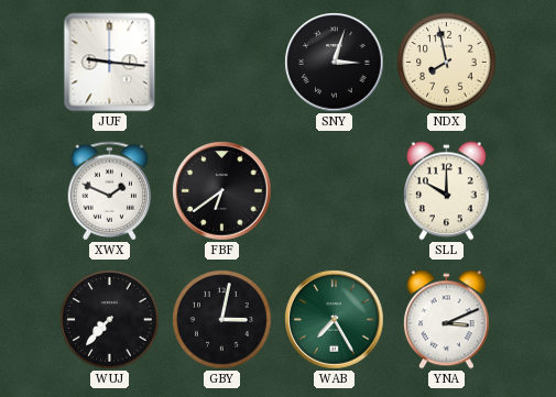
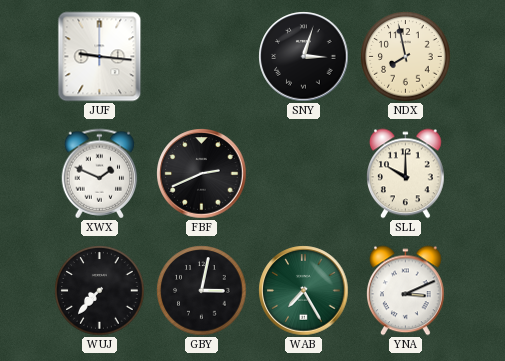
FBF: 6:39 -> 2:41
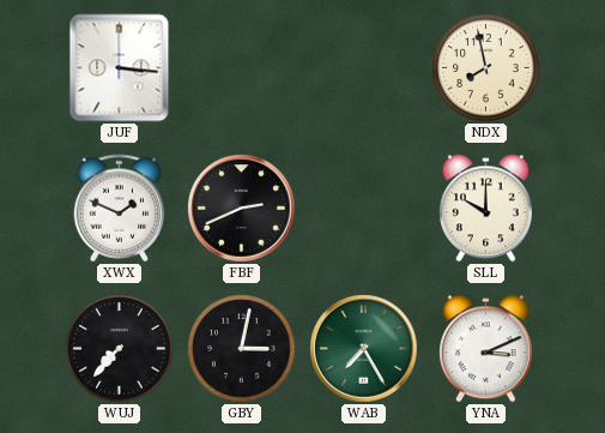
JUF: 9:16 -> 3:16
SNY: 3:03 -> none
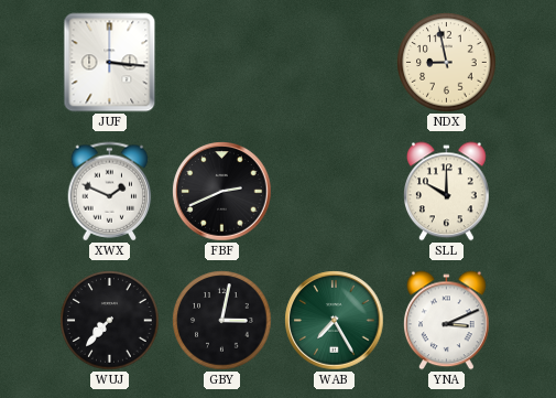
NDX: 7:58 -> 8:58
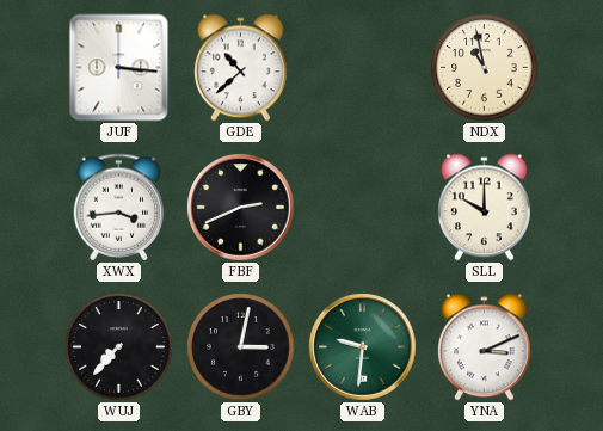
GDE: none -> 10:38
NDX: 8:58 -> 10:58
XWX: 1:49 -> 3:44
WAB: 7:25 -> 9:31
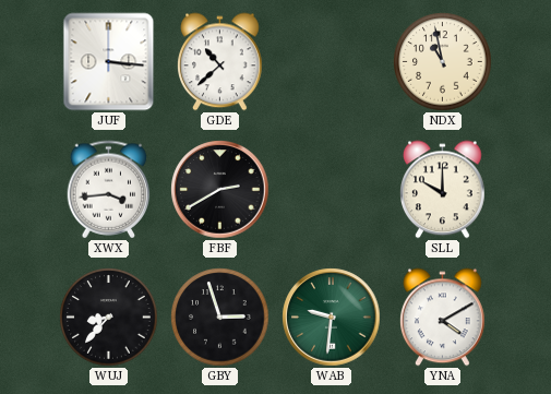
FBF: 2:41 -> 2:40
WUJ: 7:37 -> 8:37
GBY: 3:02 -> 2:57
YNA: 3:11 -> 4:10
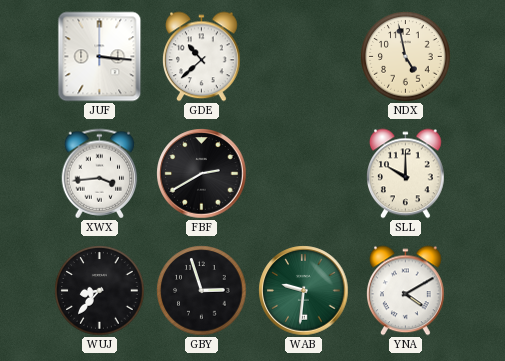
NDX: 10:58 -> 4:58
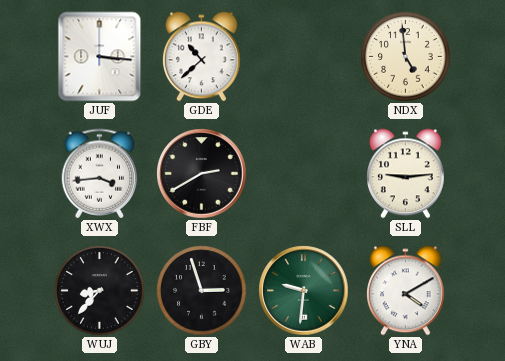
NDX: 4:58 -> 4:59
SLL: 10:00 -> 9:14
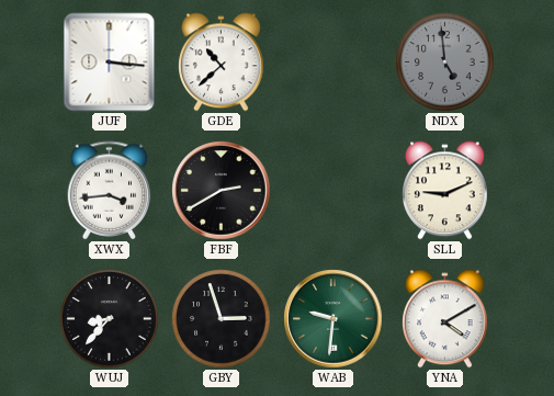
NDX dial: cream -> grey
SLL: 9:14 -> 9:11
